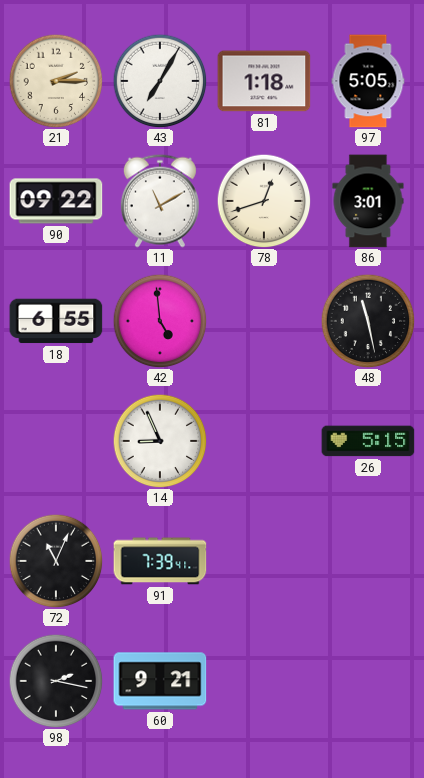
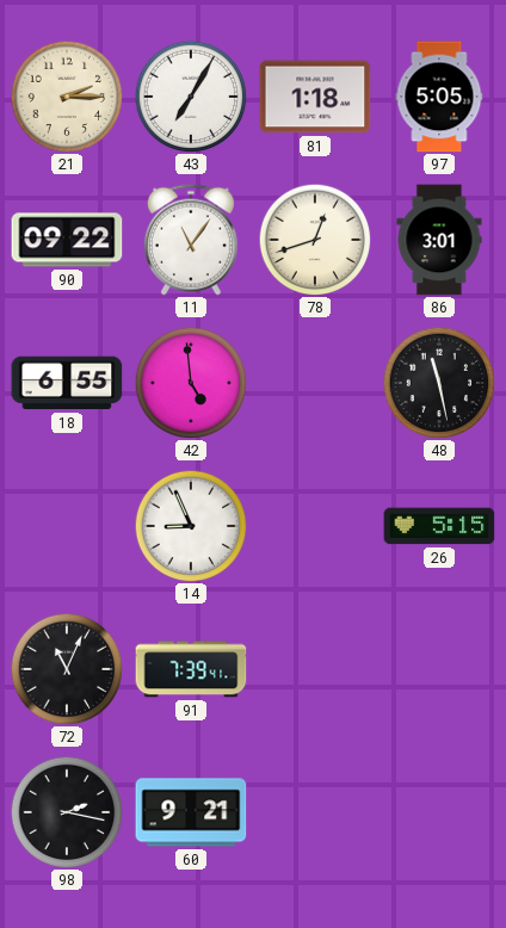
11: 11:10 -> 11:06
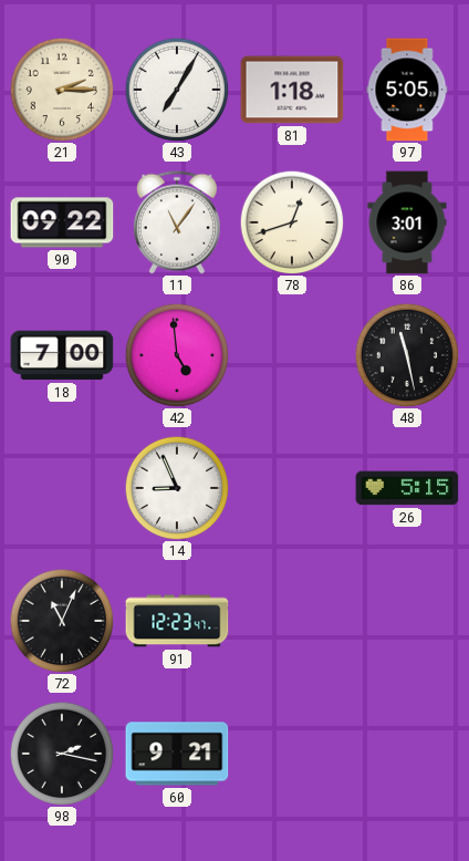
18: 6:55 -> 7:00
91: 7:39 -> 12:23
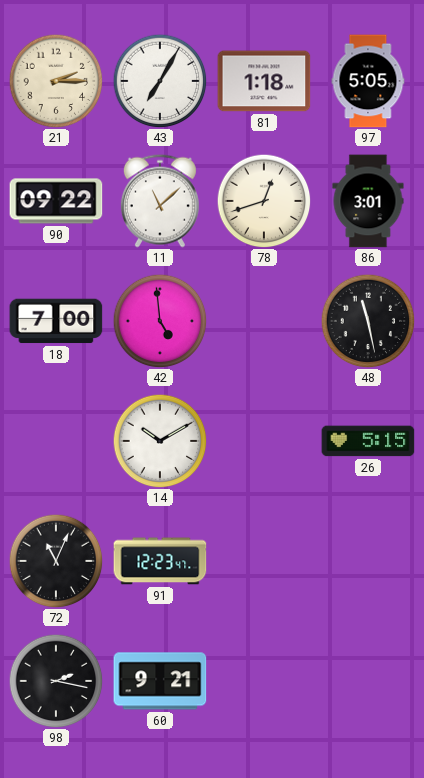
11: 11:06 -> 11:08
14: 8:56 -> 10:10
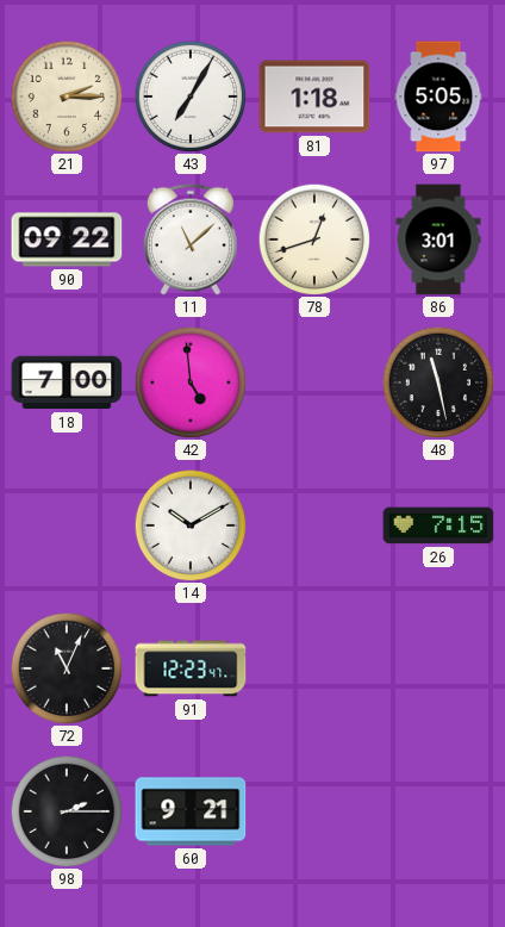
26: 5:15 -> 7:15
98: 2:17 -> 2:15
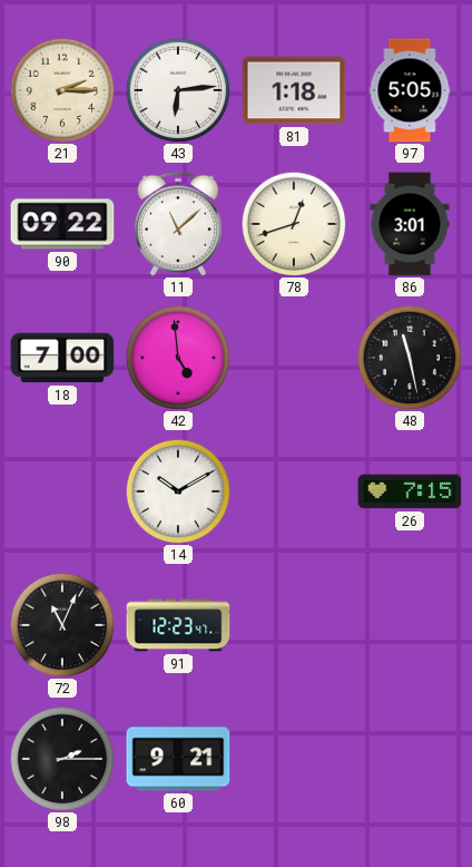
43: 7:05 -> 6:14
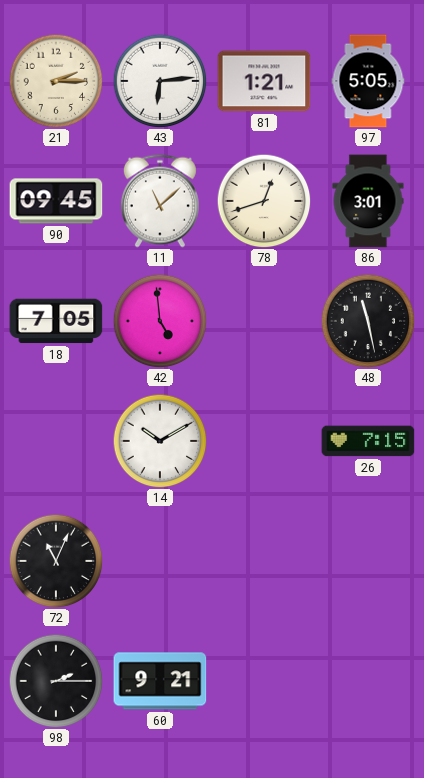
81: 1:18 -> 1:21
90: 09:22 -> 09:45
18: 7:00 -> 7:05
91: 12:23 -> none
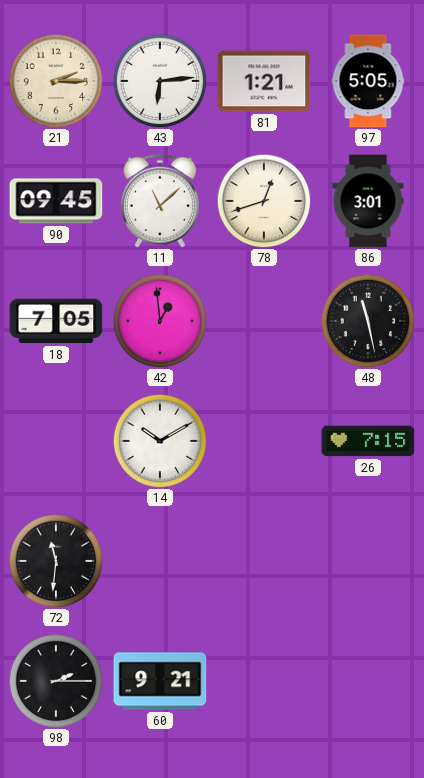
42: 4:59 -> 12:59
72: 11:04 -> 11:31
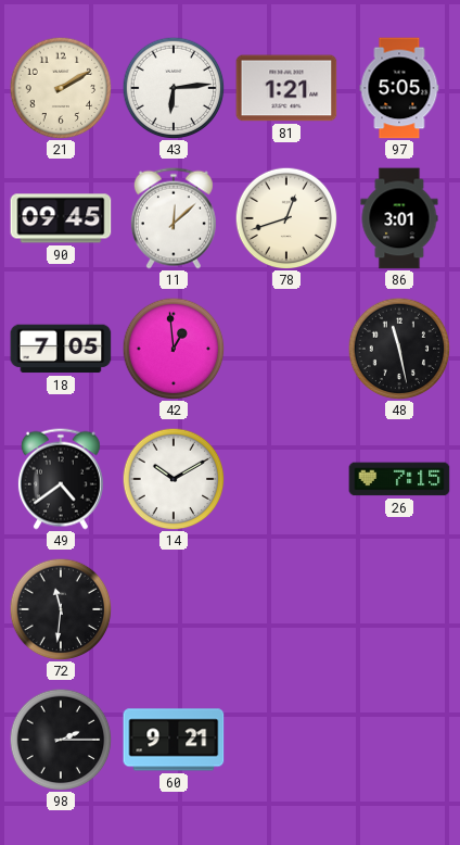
21: 2:15 -> 2:10
11: 11:08 -> 12:08
49: none -> 4:39
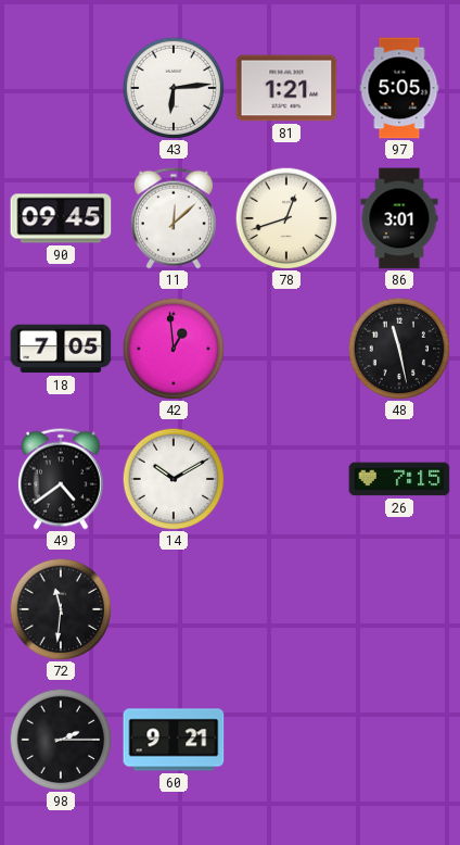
21: 2:10 -> none
